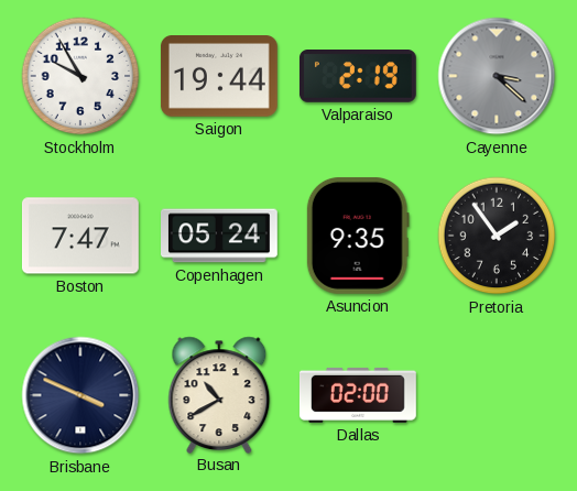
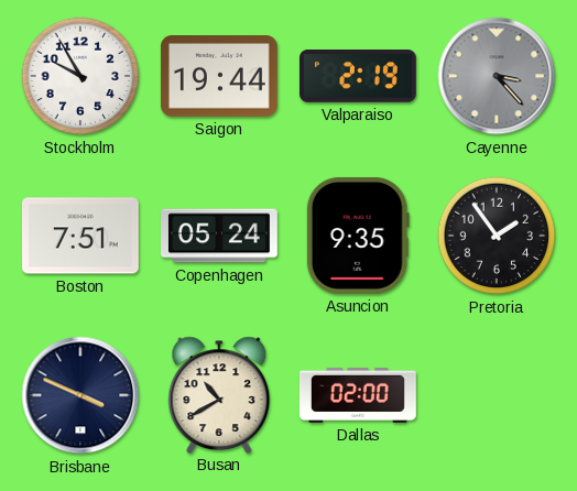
Cayenne: 3:22 -> 3:23
Boston: 7:47 -> 7:51
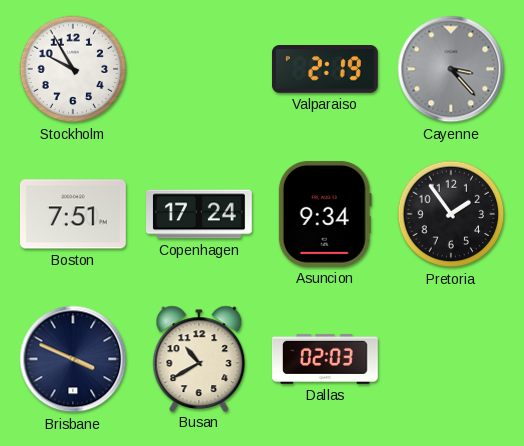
Saigon: 19:44 -> none
Copenhagen: 05:24 -> 17:24
Asuncion: 9:35 -> 9:34
Dallas: 02:00 -> 02:03
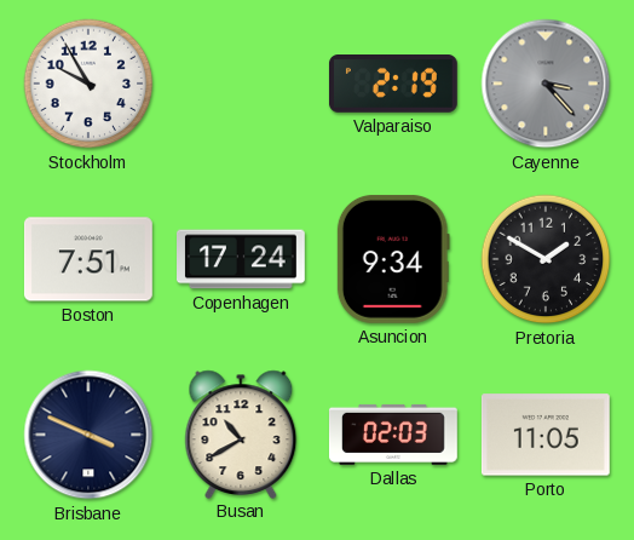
Pretoria: 1:54 -> 1:50
Porto: none -> 11:05
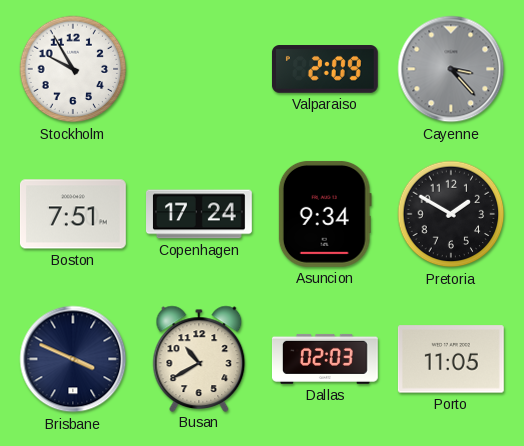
Valparaiso: 2:19 -> 2:09
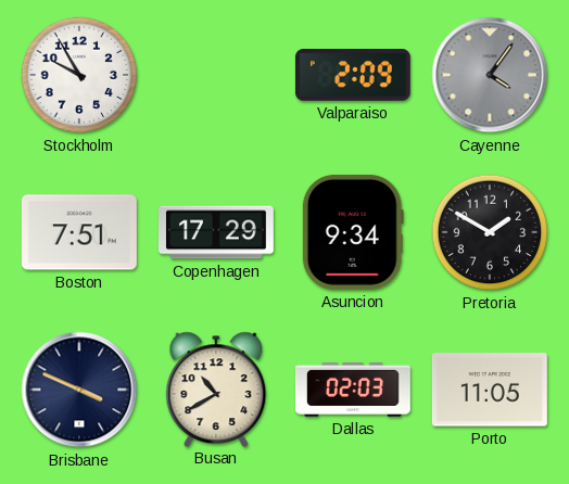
Cayenne: 3:23 -> 4:06
Copenhagen: 17:24 -> 17:29
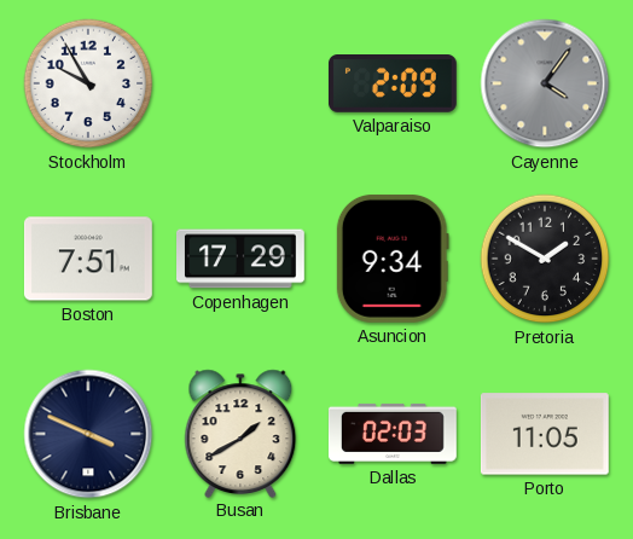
Busan: 10:40 -> 1:40
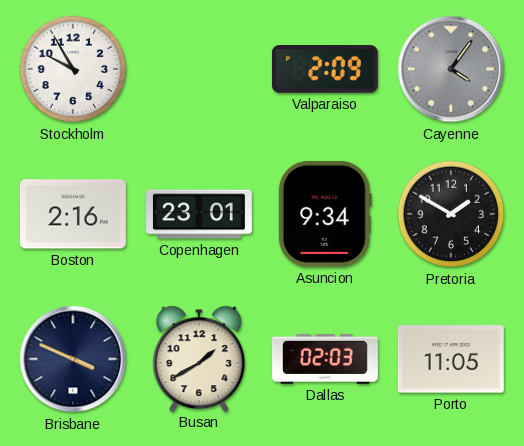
Boston: 7:51 -> 2:16
Copenhagen: 17:29 -> 23:01
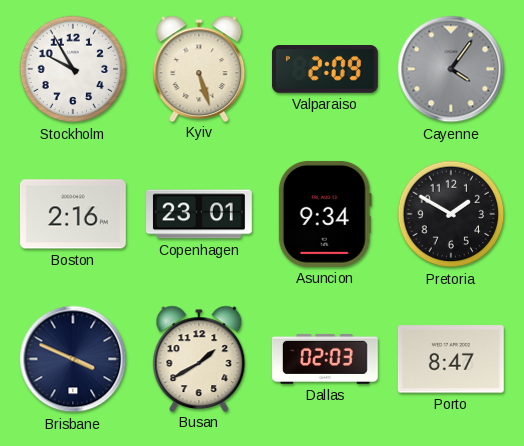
Kyiv: none -> 5:27
Porto: 11:05 -> 8:47
